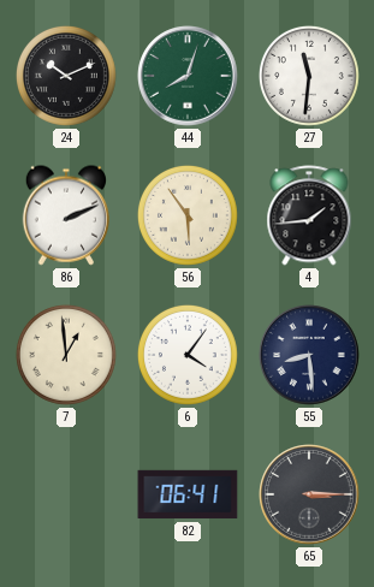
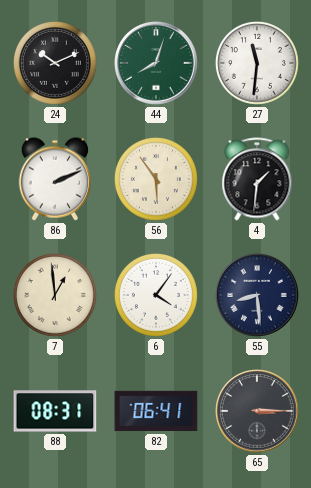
4: 1:44 -> 1:31
88: none -> 08:31
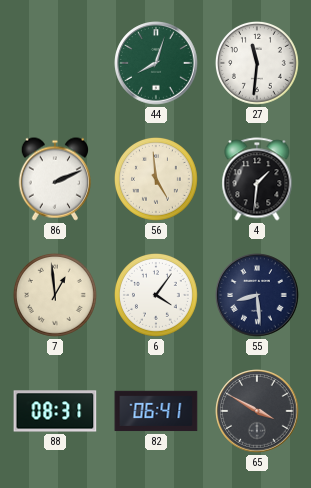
24: 10:11 -> none
56: 5:54 -> 4:59
65: 3:15 -> 3:50
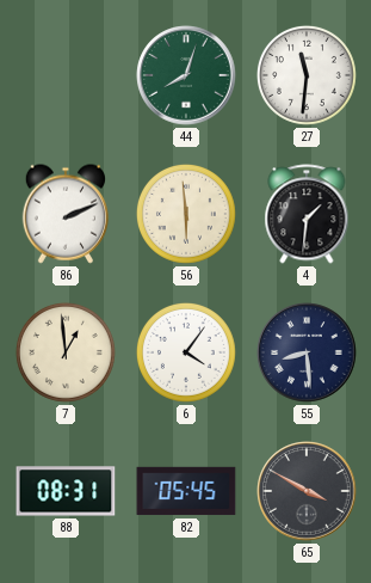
56: 4:59 -> 5:59
82: 06:41 -> 05:45
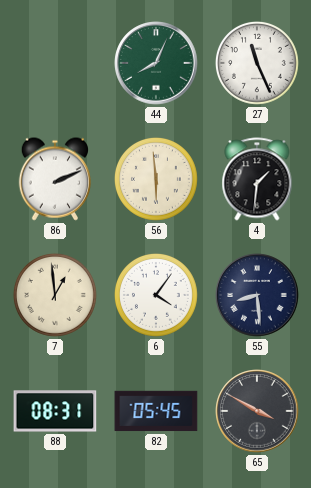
44: 8:03 -> 8:04
27: 11:31 -> 11:26
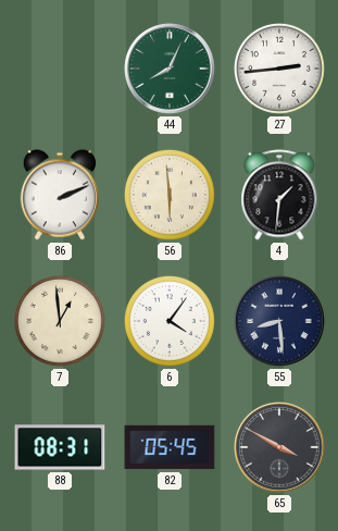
27: 11:26 -> 2:44
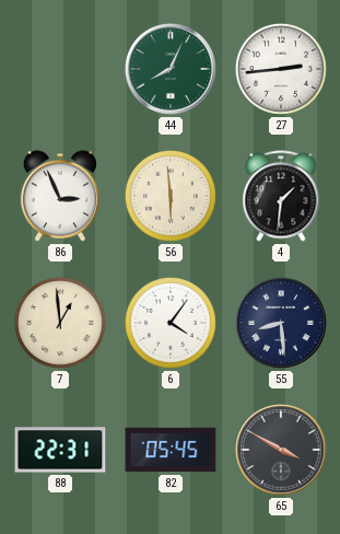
86: 2:11 -> 2:56
88: 08:31 -> 22:31
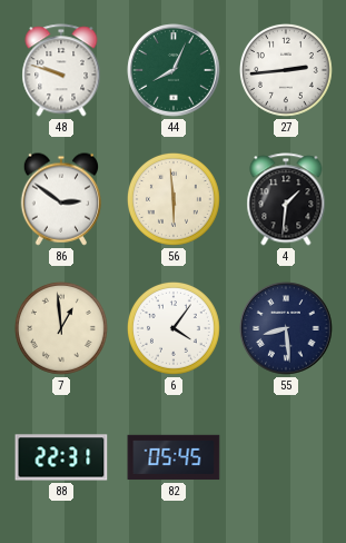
48: none -> 9:48
86: 2:56 -> 2:51
65: 3:50 -> none
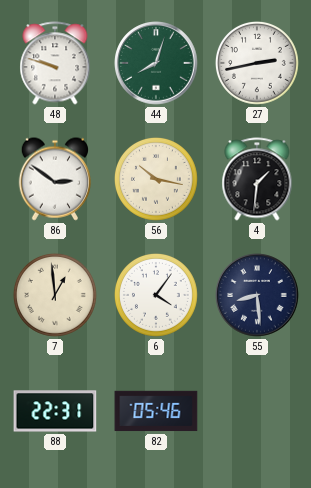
44: 8:04 -> 8:03
27: 2:44 -> 2:43
56: 5:59 -> 10:17
82: 05:45 -> 05:46
